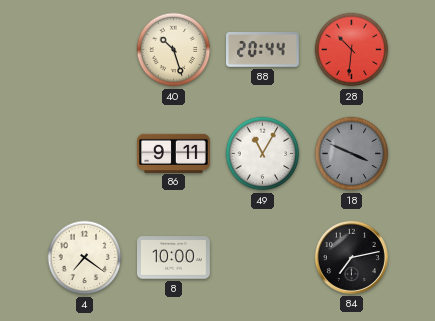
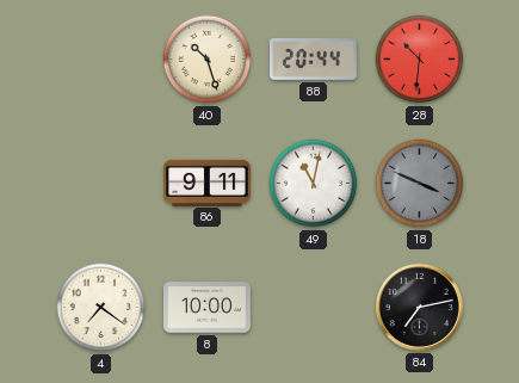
49: 11:05 -> 11:02
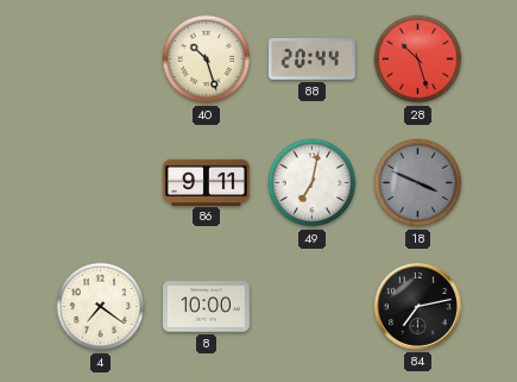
28: 10:31 -> 10:27
49: 11:02 -> 7:02
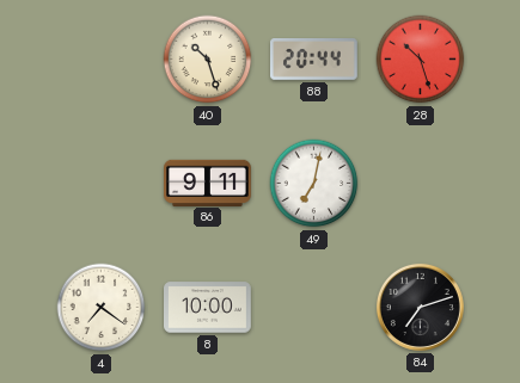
18: 3:49 -> none
84: 7:13 -> 7:12
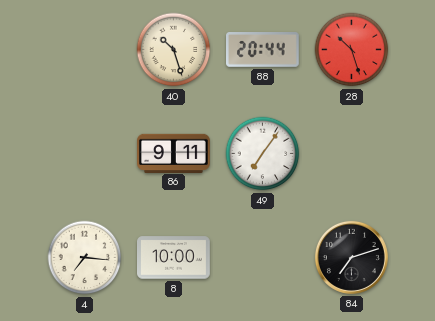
49: 7:02 -> 7:06
4: 7:21 -> 7:16
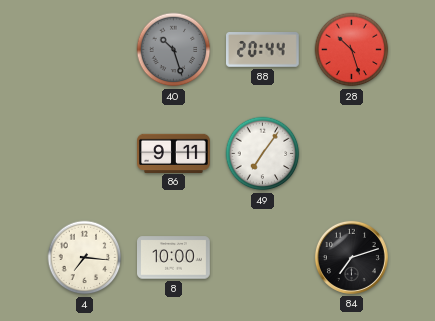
40 dial: cream -> grey
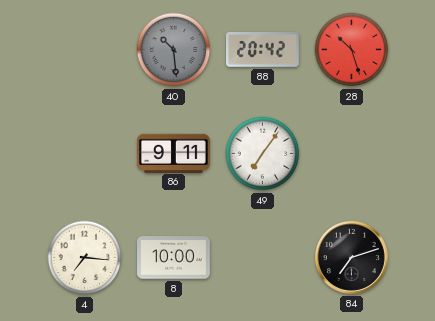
40: 10:27 -> 10:29
88: 20:44 -> 20:42
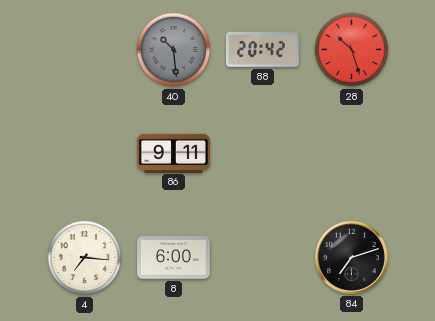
49: 7:06 -> none
8: 10:00 -> 6:00
